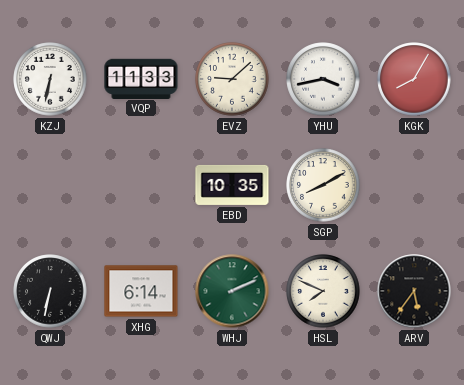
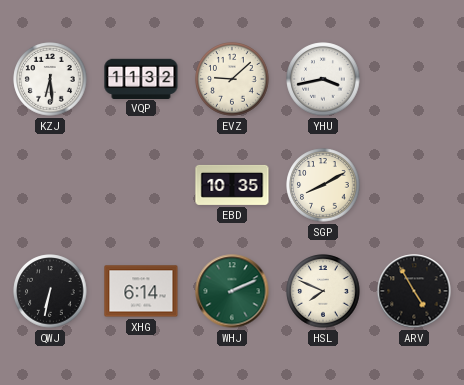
KZJ: 6:32 -> 6:29
VQP: 11:33 -> 11:32
KGK: 8:05 -> none
ARV: 5:36 -> 4:55
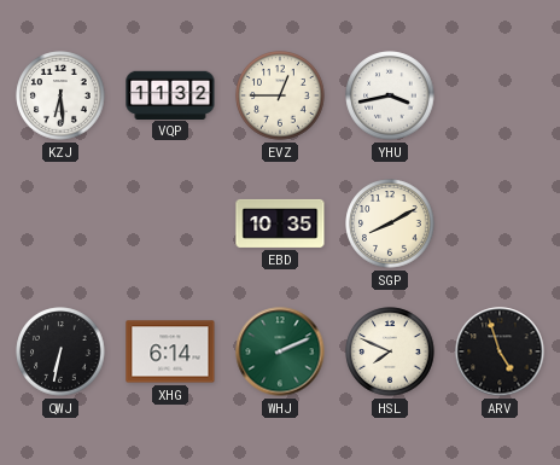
EVZ: 9:08 -> 12:45
ARV: 4:55 -> 4:57
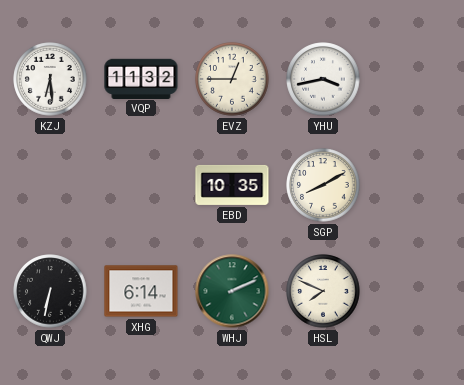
ARV: 4:57 -> none
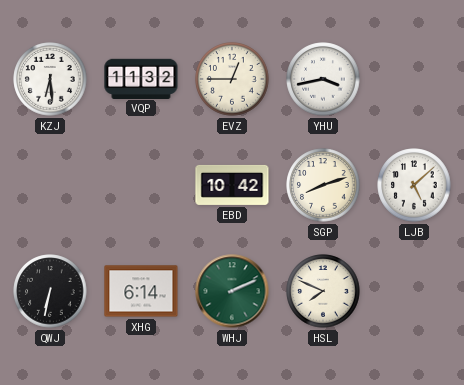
EBD: 10:35 -> 10:42
SGP: 8:10 -> 8:12
LJB: none -> 5:08
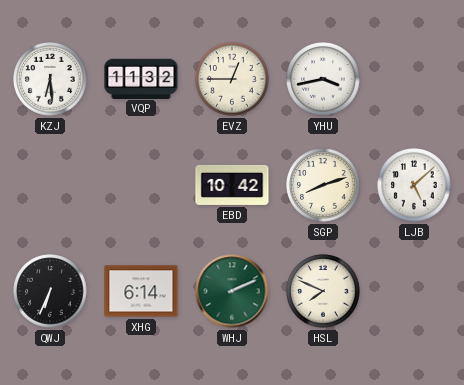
QWJ: 6:32 -> 6:34
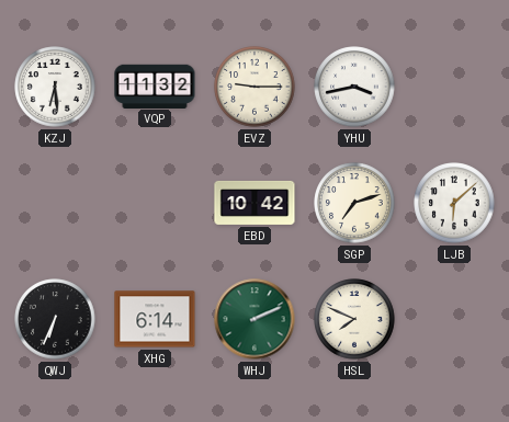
EVZ: 12:45 -> 9:15
SGP: 8:12 -> 7:12
LJB: 5:08 -> 6:08
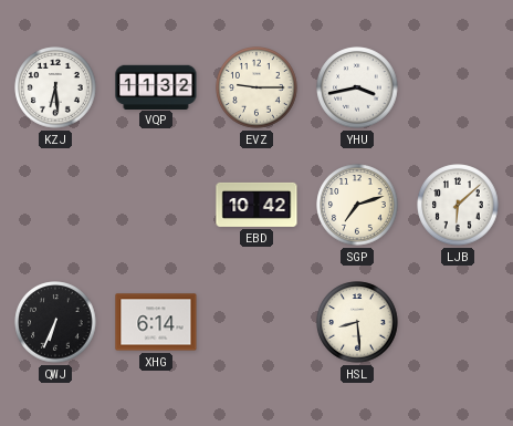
WHJ: 2:11 -> none
HSL: 7:49 -> 8:29
